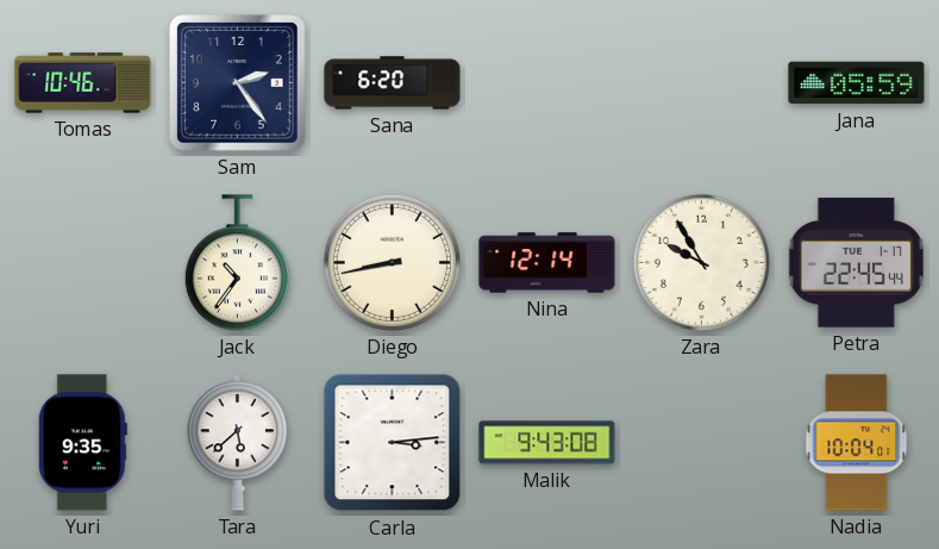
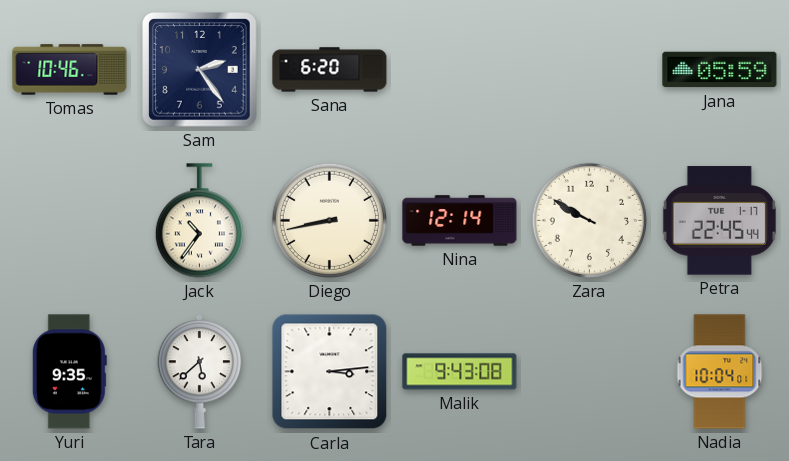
Zara: 9:55 -> 9:50
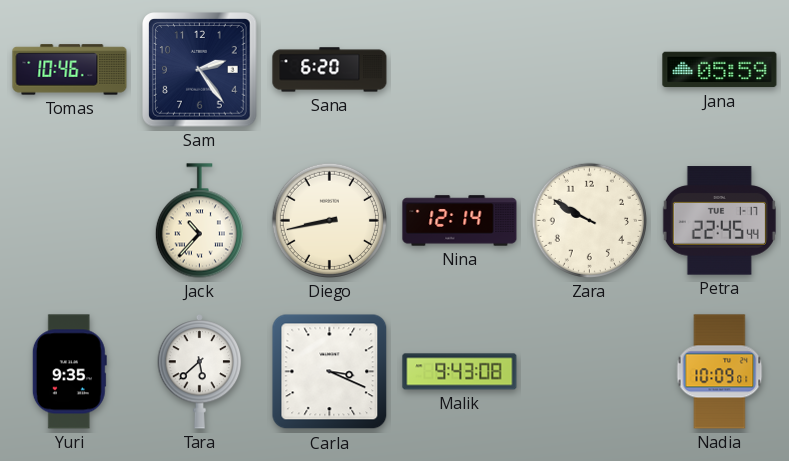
Jack: 10:36 -> 10:37
Carla: 3:14 -> 3:19
Nadia: 10:04 -> 10:09
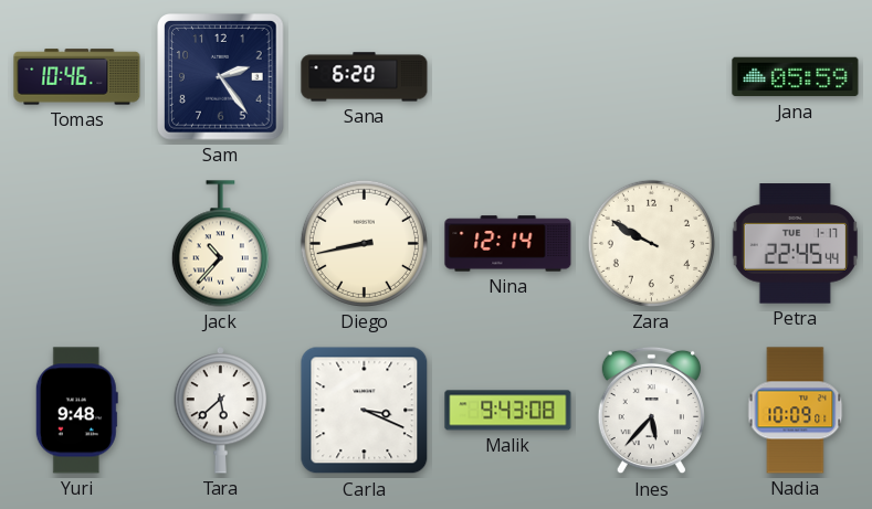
Yuri: 9:35 -> 9:48
Ines: none -> 5:37
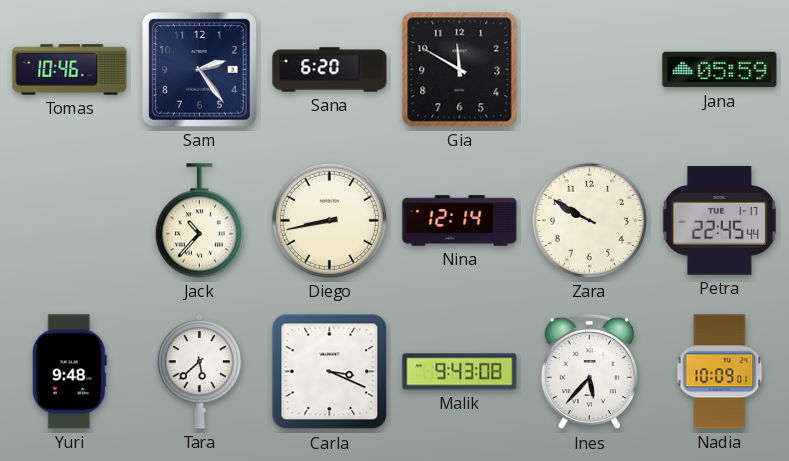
Gia: none -> 11:50
